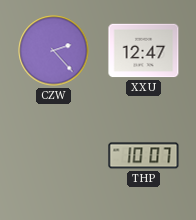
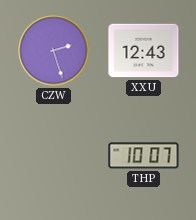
CZW: 2:23 -> 2:27
XXU: 12:47 -> 12:43
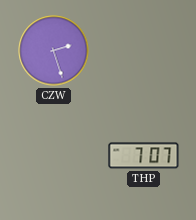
XXU: 12:43 -> none
THP: 10:07 -> 7:07
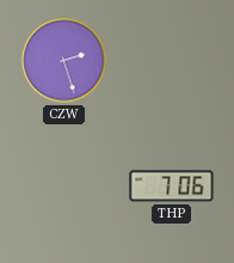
THP: 7:07 -> 7:06
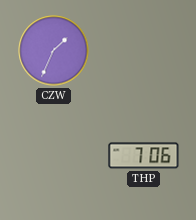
CZW: 2:27 -> 1:34
